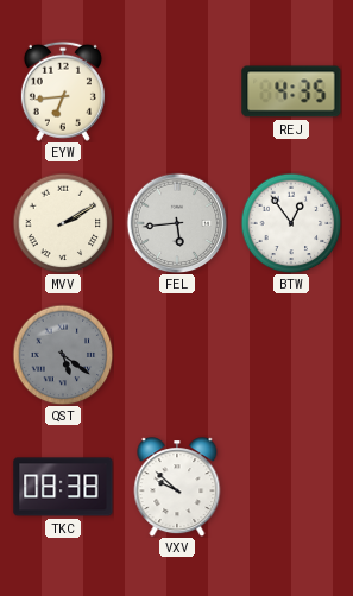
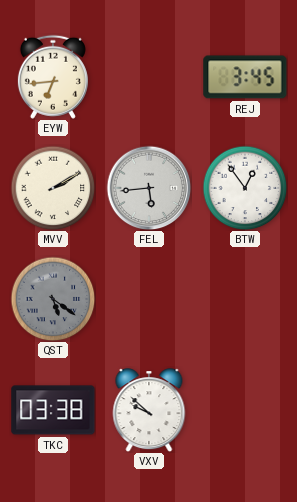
REJ: 4:35 -> 3:45
TKC: 08:38 -> 03:38
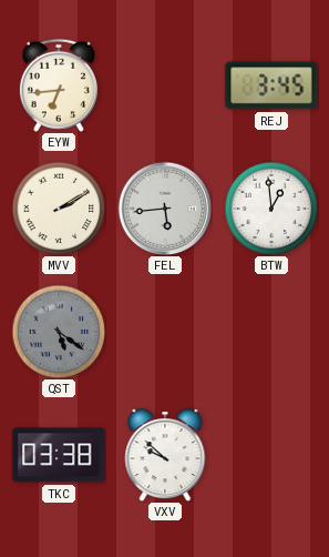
BTW: 12:54 -> 12:59
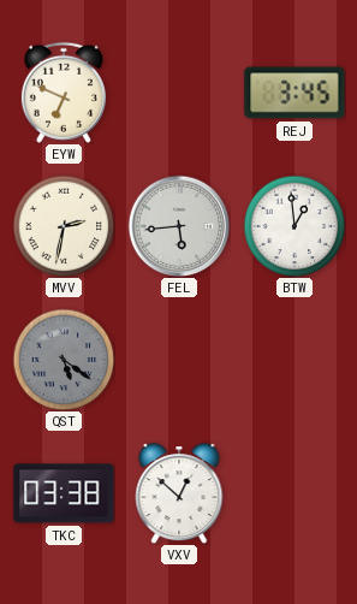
EYW: 6:44 -> 6:49
MVV: 2:10 -> 2:32
VXV: 9:52 -> 12:52
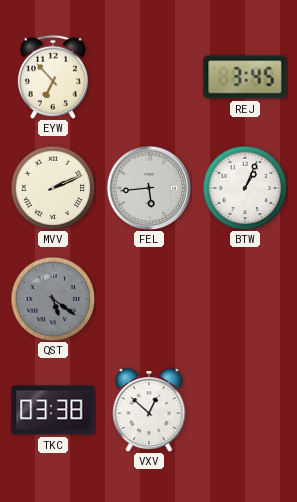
EYW: 6:49 -> 6:53
MVV: 2:32 -> 2:11
BTW: 12:59 -> 1:04
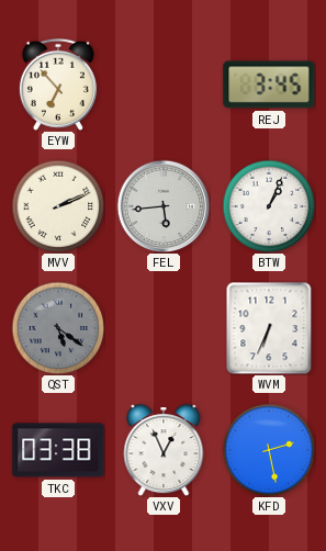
WVM: none -> 6:34
VXV: 12:52 -> 12:56
KFD: none -> 2:28
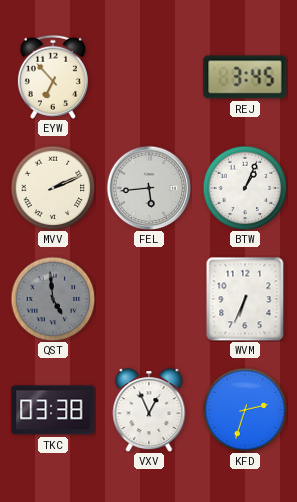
QST: 5:21 -> 4:59
KFD: 2:28 -> 2:33
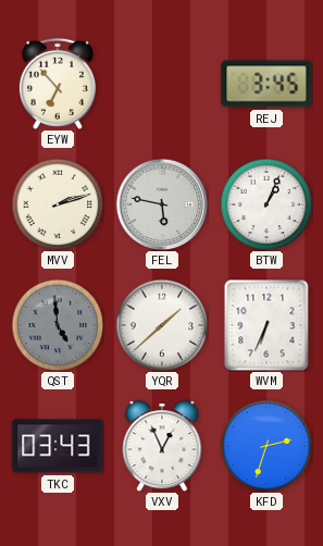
MVV: 2:11 -> 2:12
FEL: 5:44 -> 5:47
YQR: none -> 1:38
TKC: 03:38 -> 03:43
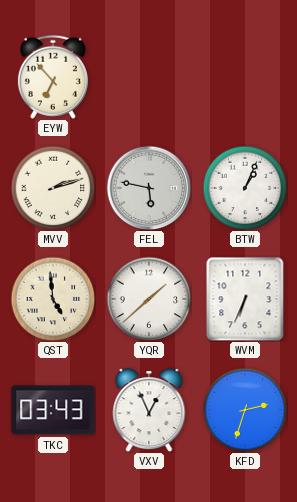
REJ: 3:45 -> none
QST dial: grey -> cream
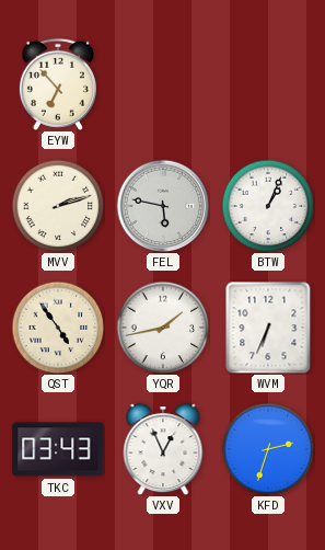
QST: 4:59 -> 4:54
YQR: 1:38 -> 1:43
